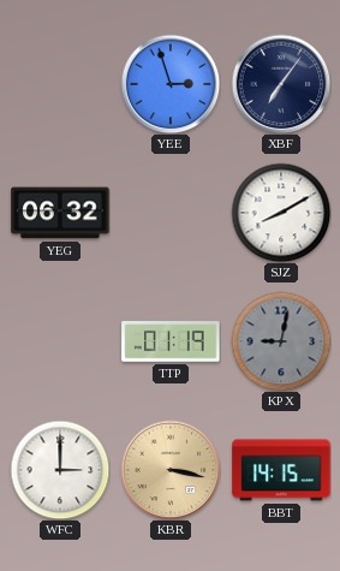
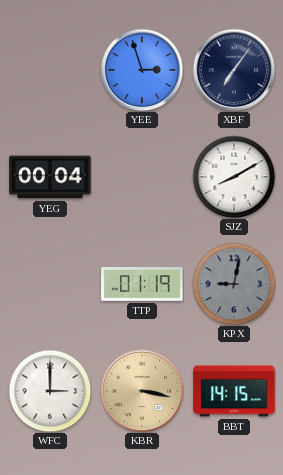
YEG: 06:32 -> 00:04
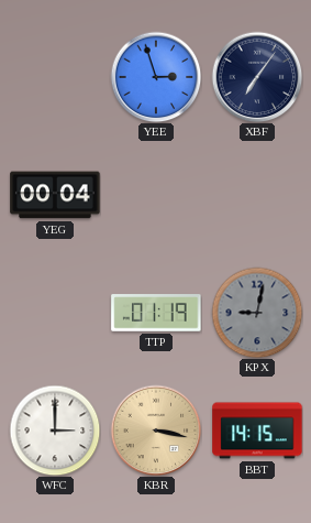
SJZ: 8:10 -> none
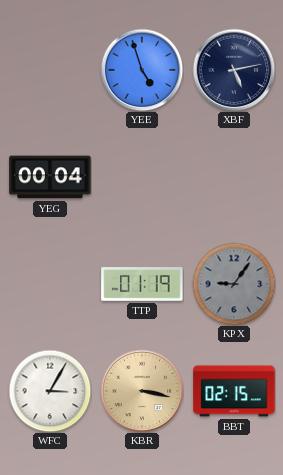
YEE: 2:57 -> 4:57
XBF: 7:06 -> 5:13
KPX: 9:02 -> 9:06
WFC: 3:00 -> 3:05
BBT: 14:15 -> 02:15
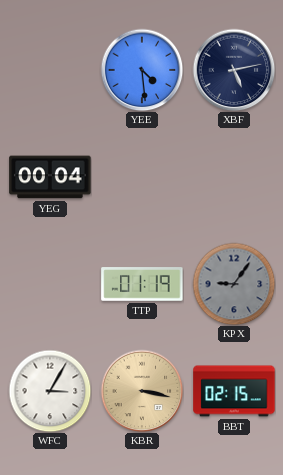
YEE: 4:57 -> 4:29
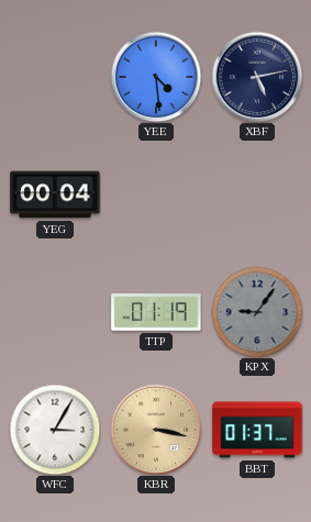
BBT: 02:15 -> 01:37
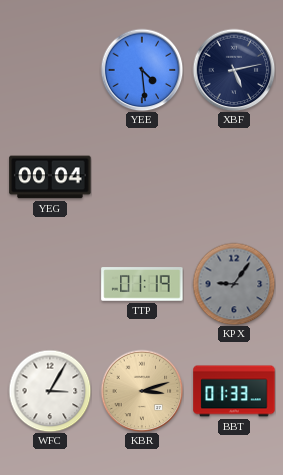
KBR: 3:17 -> 3:12
BBT: 01:37 -> 01:33
